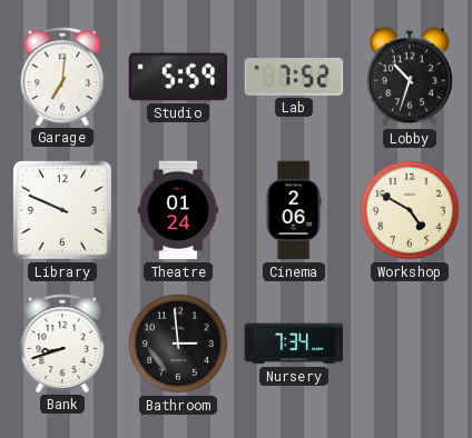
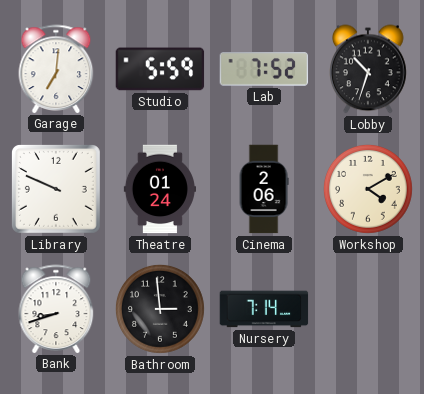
Workshop: 4:50 -> 4:10
Nursery: 7:34 -> 7:14
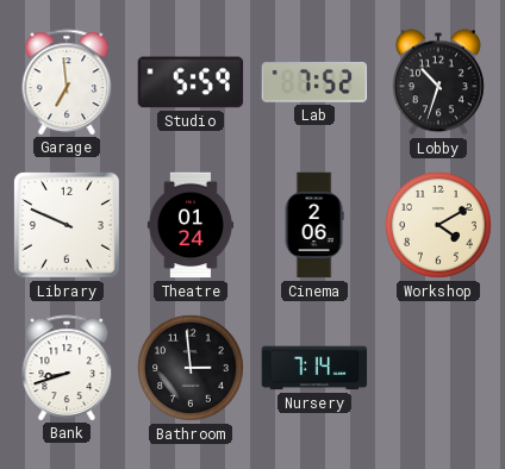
Garage: 7:01 -> 6:59
